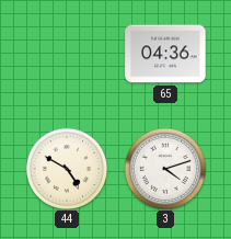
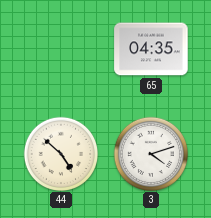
65: 04:36 -> 04:35
44: 4:50 -> 4:52
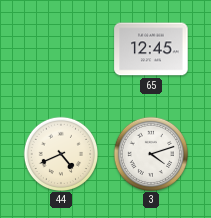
65: 04:35 -> 12:45
44: 4:52 -> 4:41
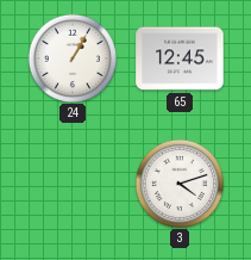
24: none -> 1:05
44: 4:41 -> none
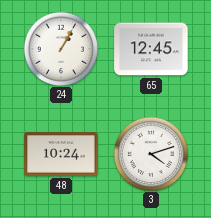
48: none -> 10:24
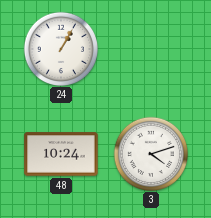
65: 12:45 -> none
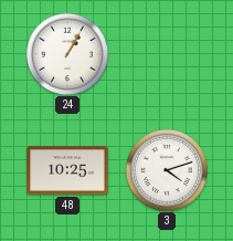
48: 10:24 -> 10:25
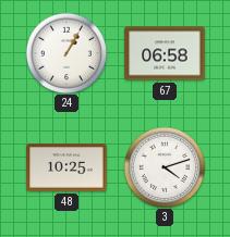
67: none -> 06:58
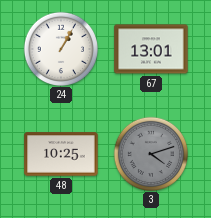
67: 06:58 -> 13:01
3 dial: white -> grey
